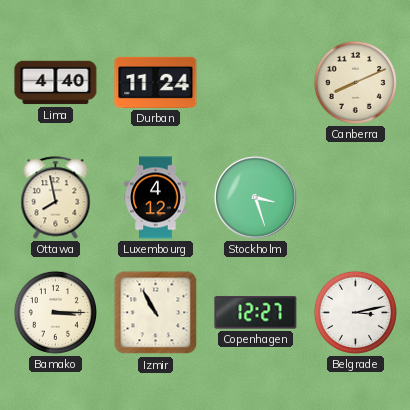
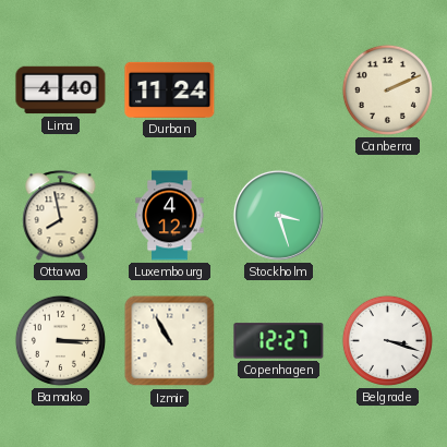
Canberra: 8:11 -> 2:11
Belgrade: 3:13 -> 3:18
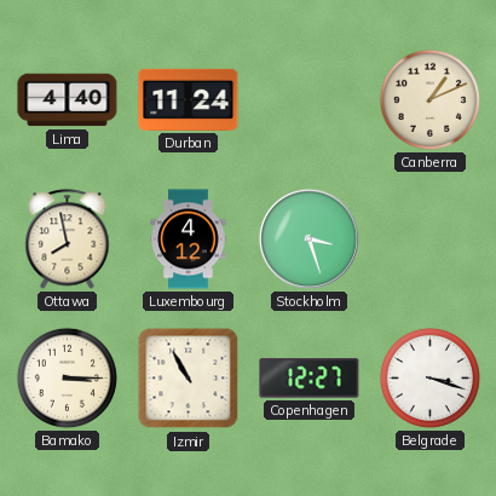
Canberra: 2:11 -> 1:11
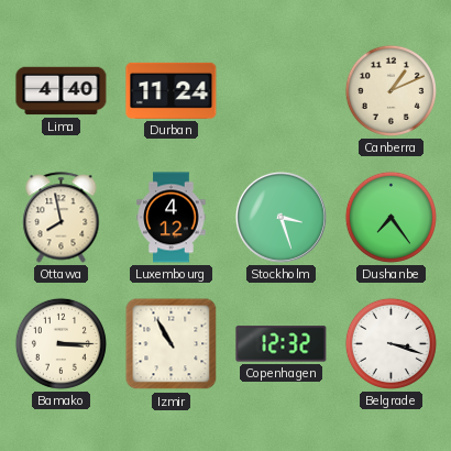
Dushanbe: none -> 7:24
Copenhagen: 12:27 -> 12:32
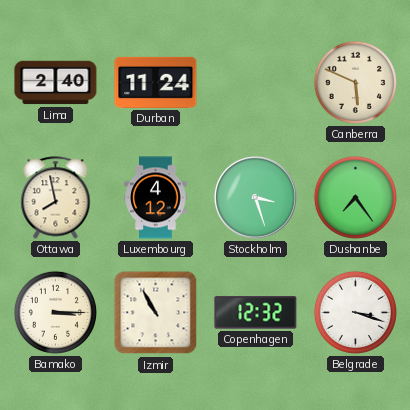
Lima: 4:40 -> 2:40
Canberra: 1:11 -> 5:49
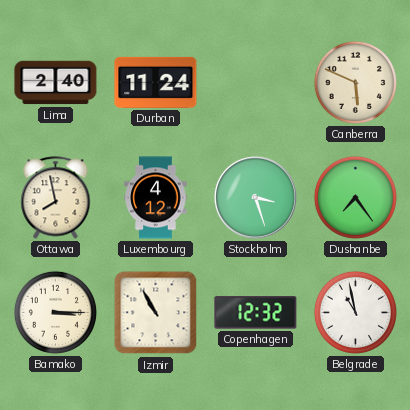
Belgrade: 3:18 -> 10:58
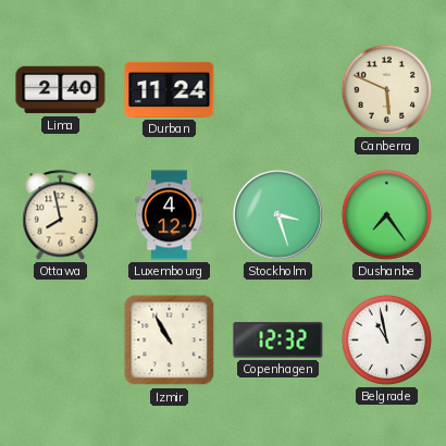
Bamako: 3:15 -> none
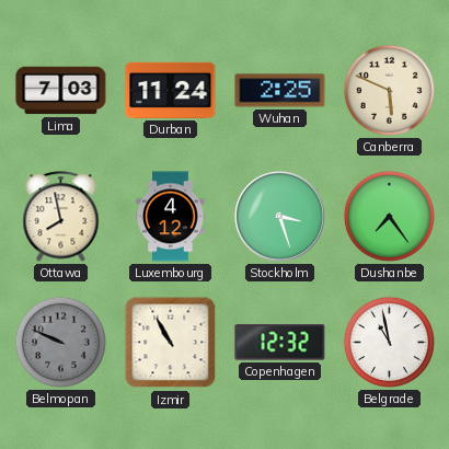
Lima: 2:40 -> 7:03
Wuhan: none -> 2:25
Belmopan: none -> 9:49
